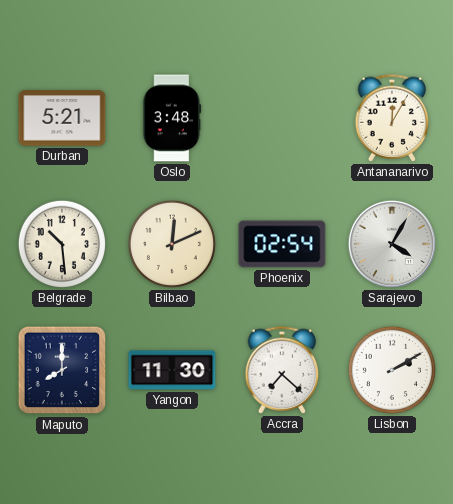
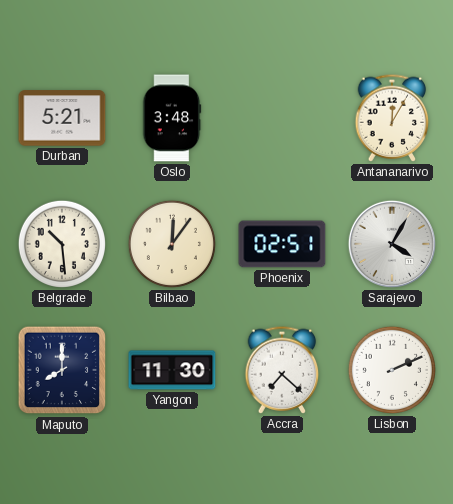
Bilbao: 12:11 -> 12:06
Phoenix: 02:54 -> 02:51
Lisbon: 2:10 -> 2:11
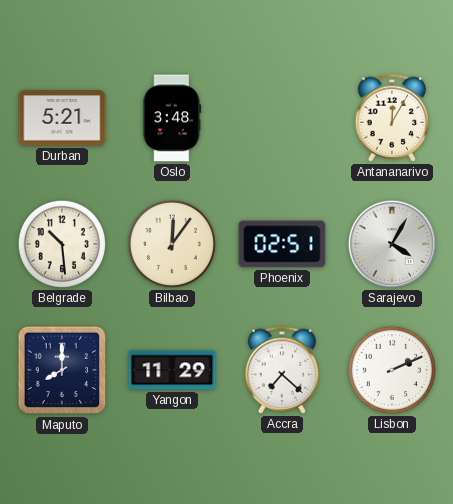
Yangon: 11:30 -> 11:29
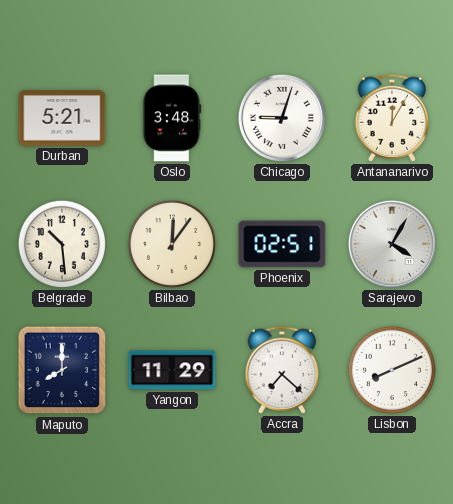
Chicago: none -> 9:03
Lisbon: 2:11 -> 8:11
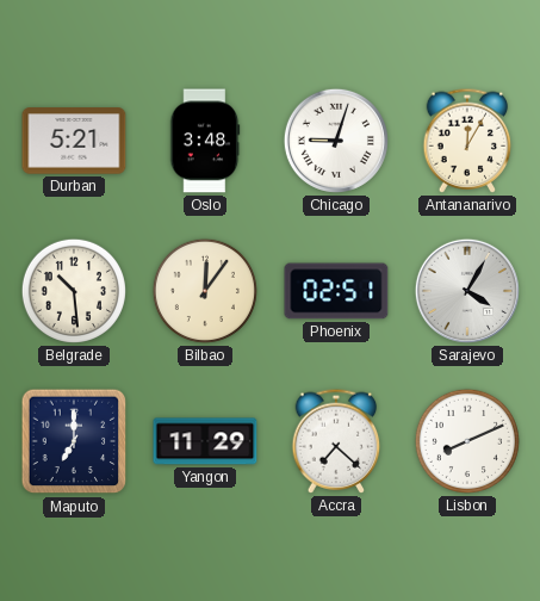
Maputo: 8:00 -> 7:00
